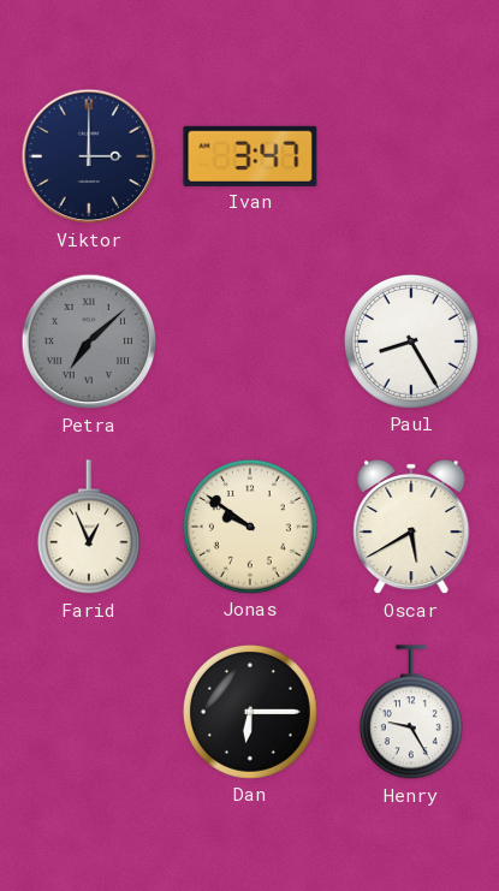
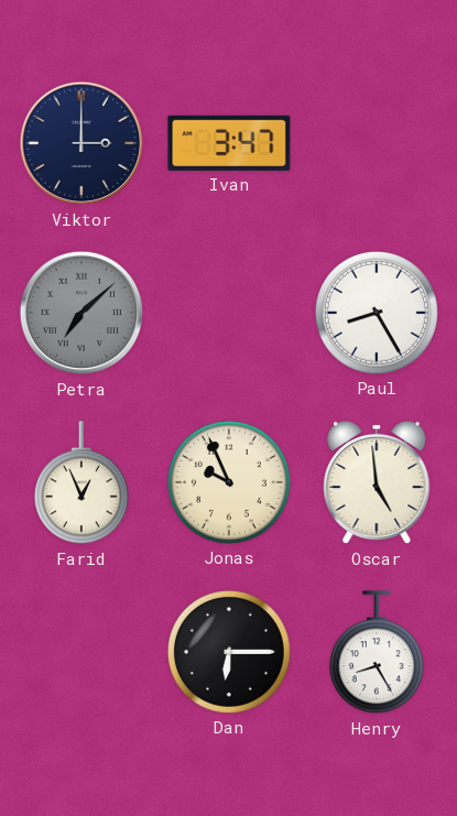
Jonas: 9:51 -> 9:56
Oscar: 5:40 -> 4:59
Henry: 9:25 -> 8:25
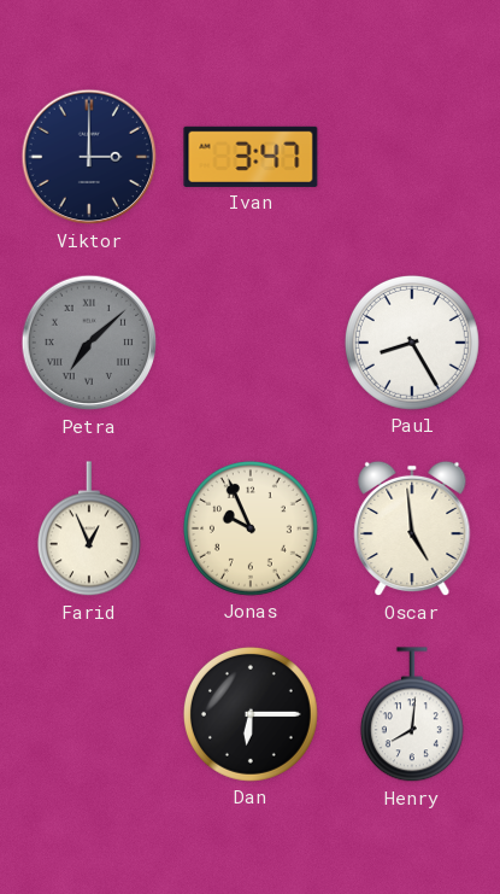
Henry: 8:25 -> 8:01
